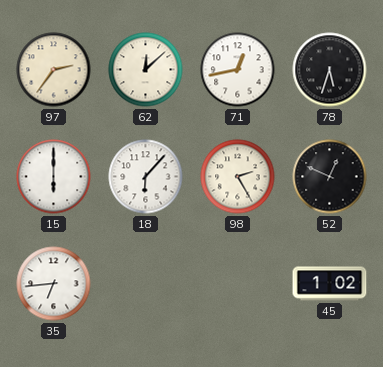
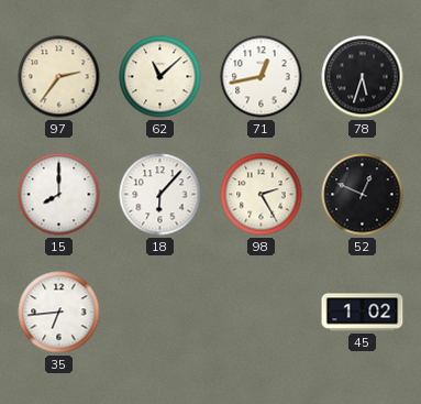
62: 12:08 -> 11:08
15: 6:00 -> 8:00
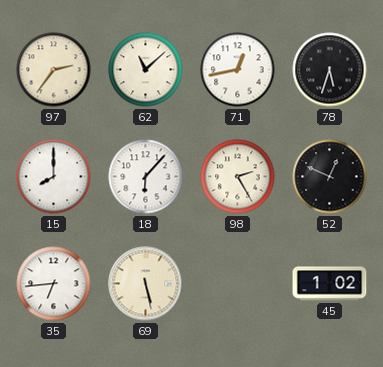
69: none -> 5:28
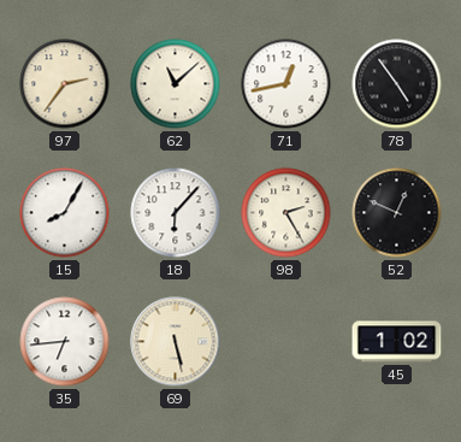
78: 5:33 -> 4:54
15: 8:00 -> 8:05
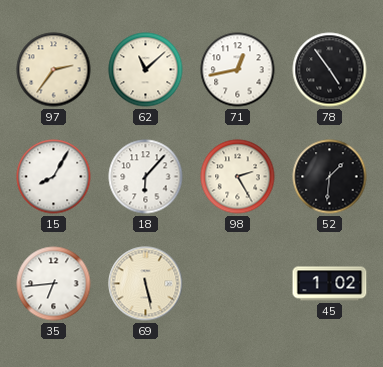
52: 12:49 -> 1:31
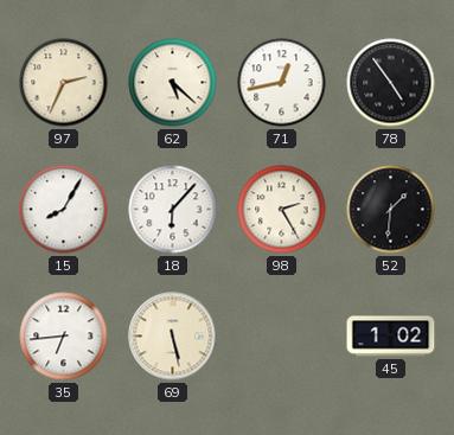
97: 2:36 -> 2:34
62: 11:08 -> 5:22
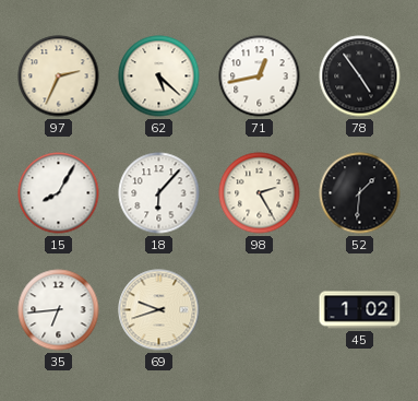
69: 5:28 -> 9:42
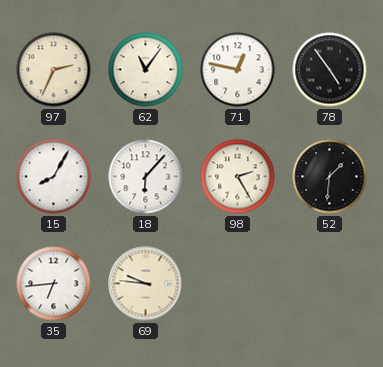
62: 5:22 -> 11:06
71: 12:43 -> 12:47
69: 9:42 -> 9:46
45: 1:02 -> none
